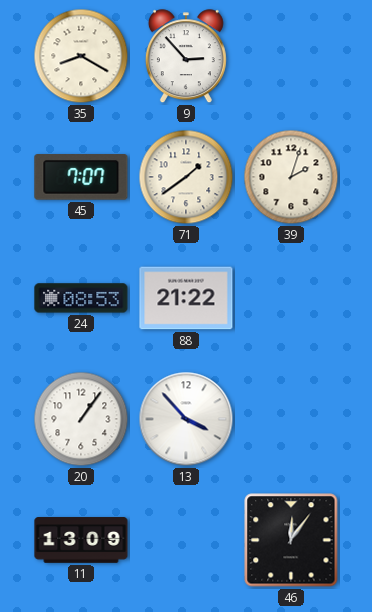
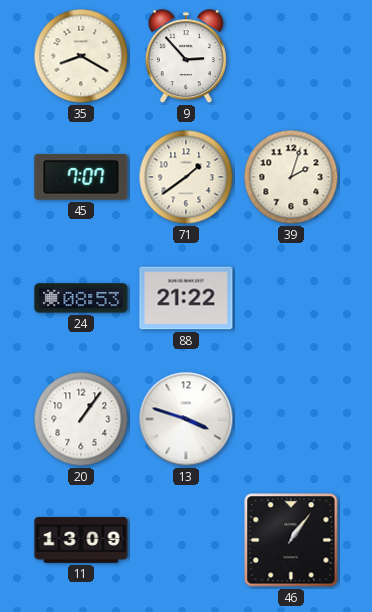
13: 3:53 -> 3:48
46: 12:06 -> 1:06
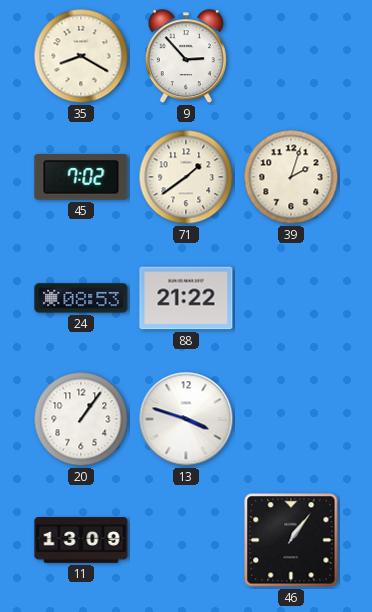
45: 7:07 -> 7:02
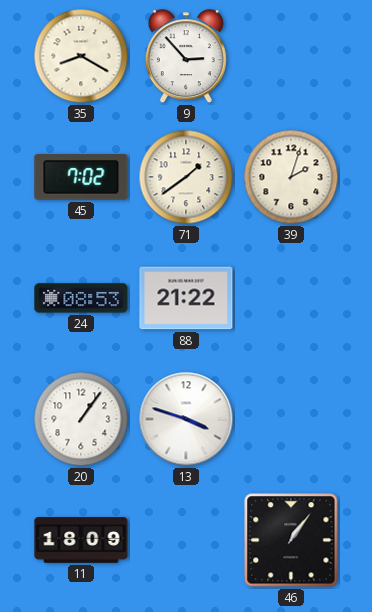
11: 13:09 -> 18:09
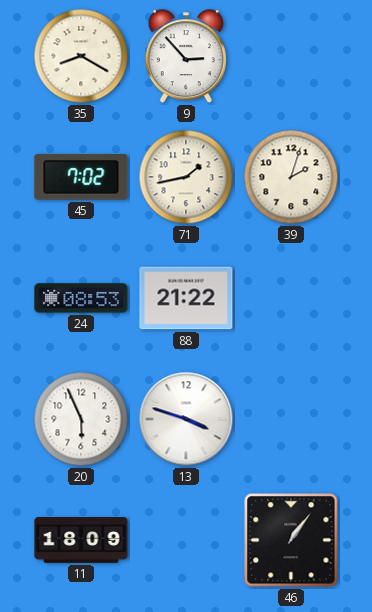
71: 1:39 -> 1:43
20: 1:06 -> 5:56
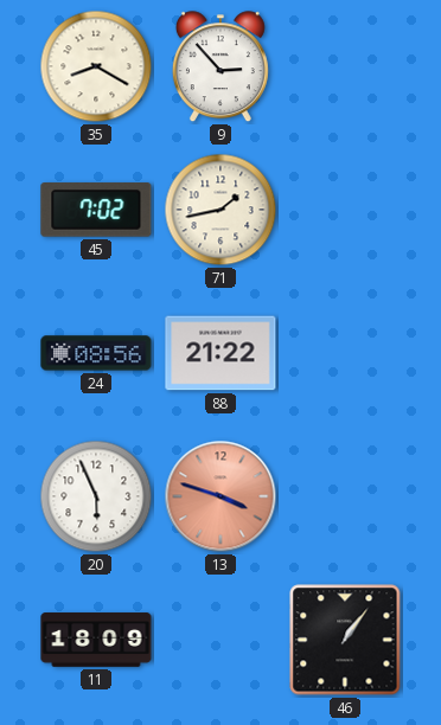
39: 2:03 -> none
24: 08:53 -> 08:56
13 dial: white -> salmon
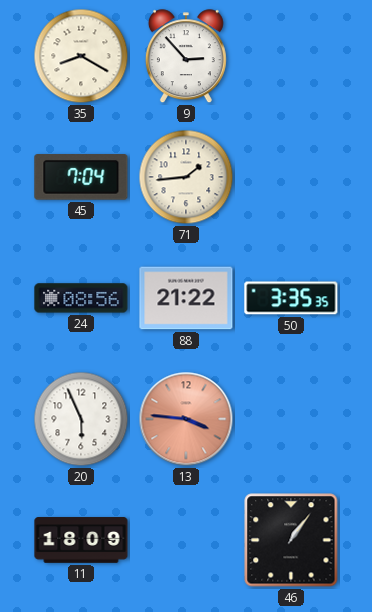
45: 7:02 -> 7:04
71: 1:43 -> 1:44
50: none -> 3:35
13: 3:48 -> 3:46
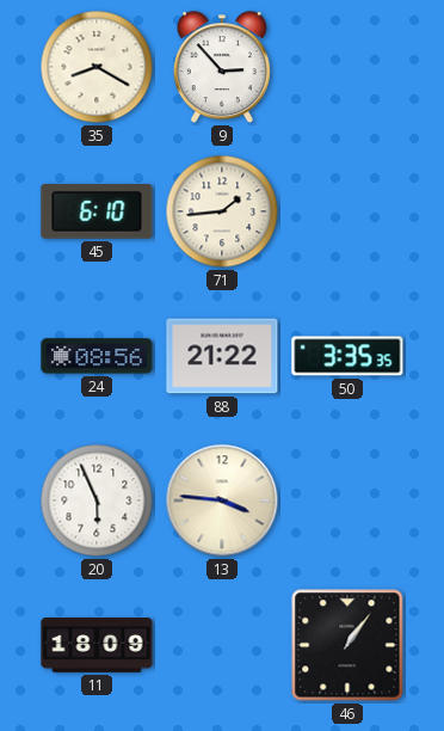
45: 7:04 -> 6:10
13 dial: salmon -> cream
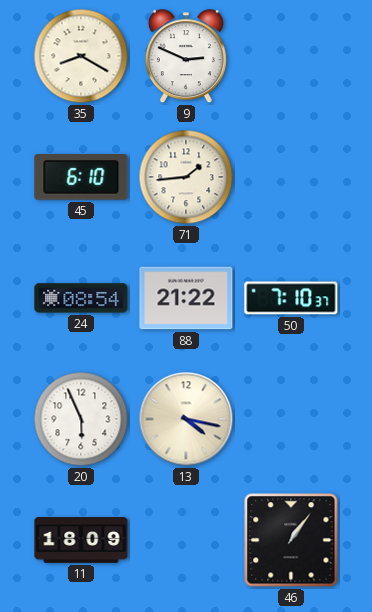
9: 2:53 -> 2:49
24: 08:56 -> 08:54
50: 3:35 -> 7:10
13: 3:46 -> 4:17
